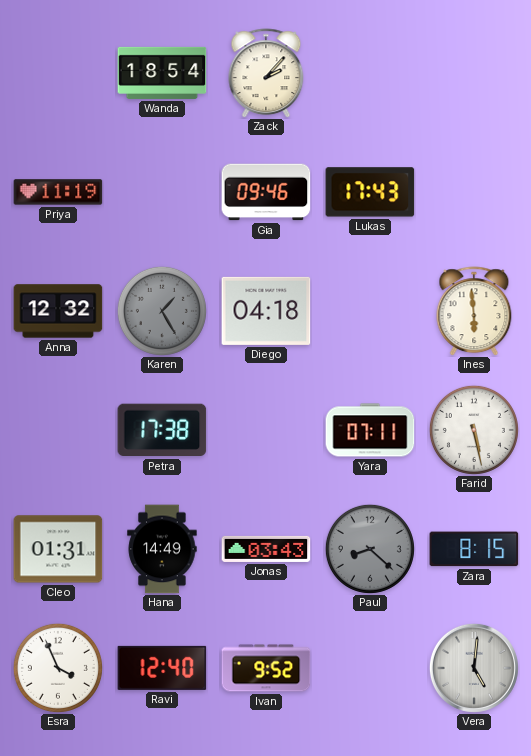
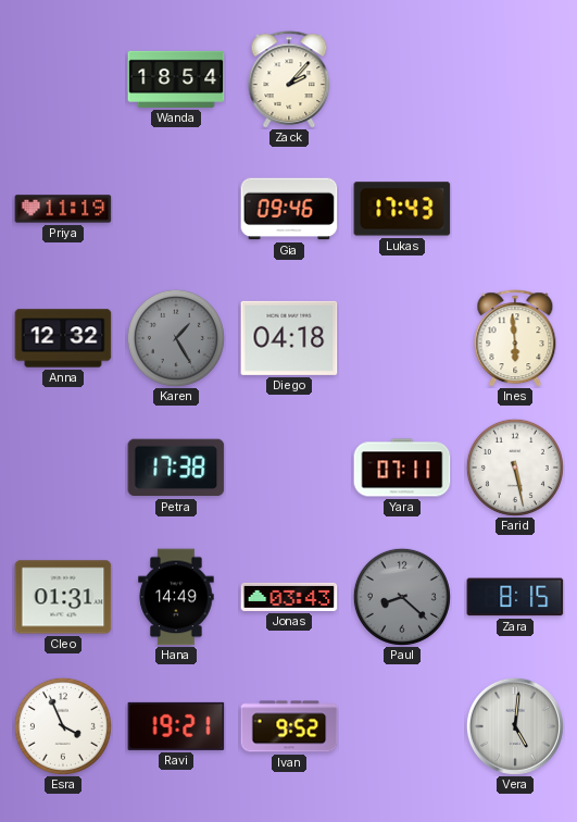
Ravi: 12:40 -> 19:21
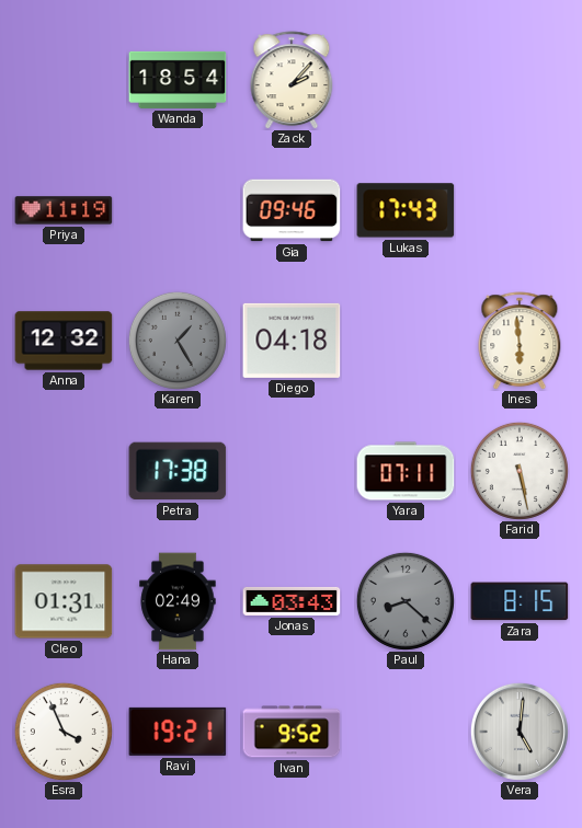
Hana: 14:49 -> 02:49
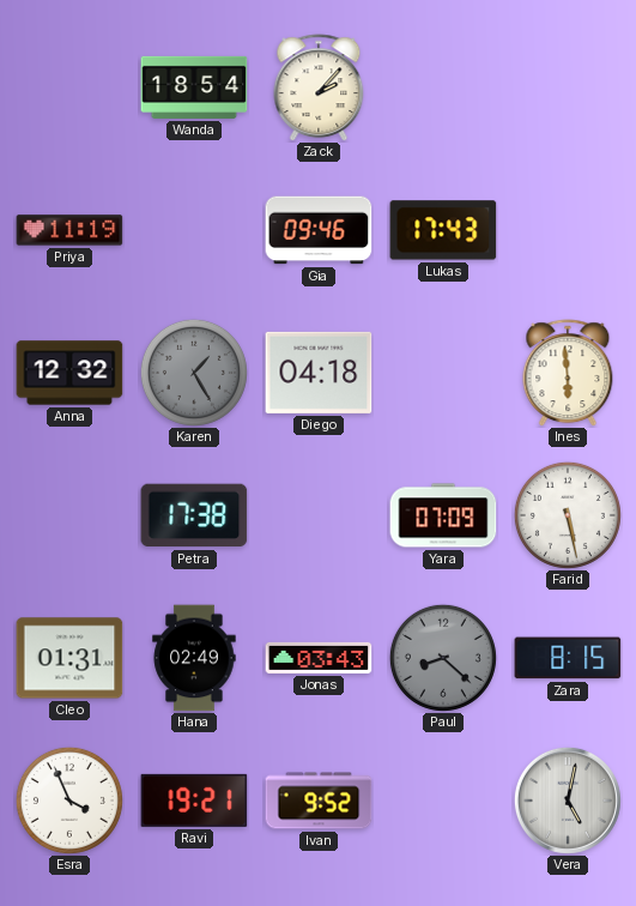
Yara: 07:11 -> 07:09
Vera: 5:01 -> 5:02
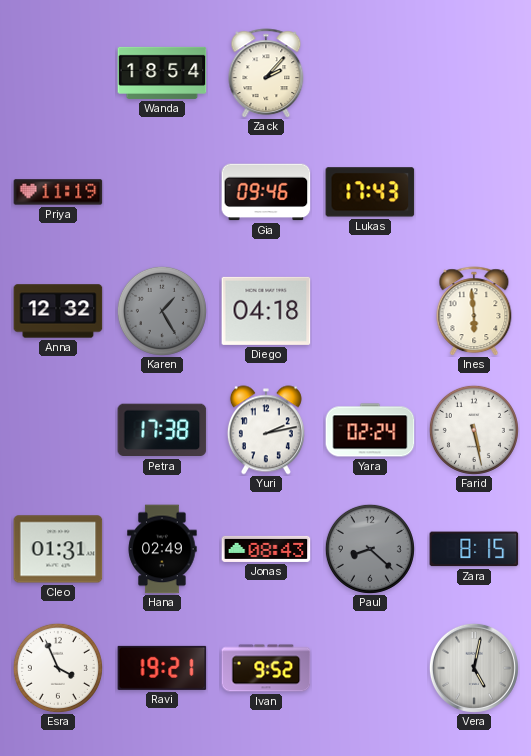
Yuri: none -> 2:13
Yara: 07:09 -> 02:24
Jonas: 03:43 -> 08:43
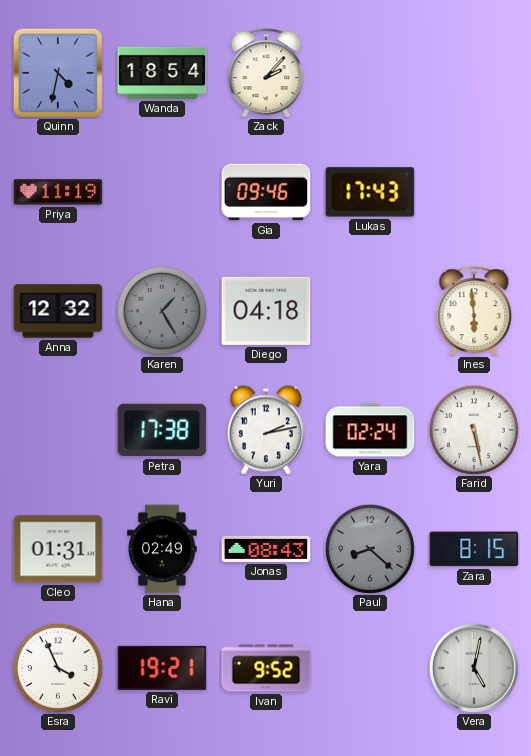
Quinn: none -> 4:32
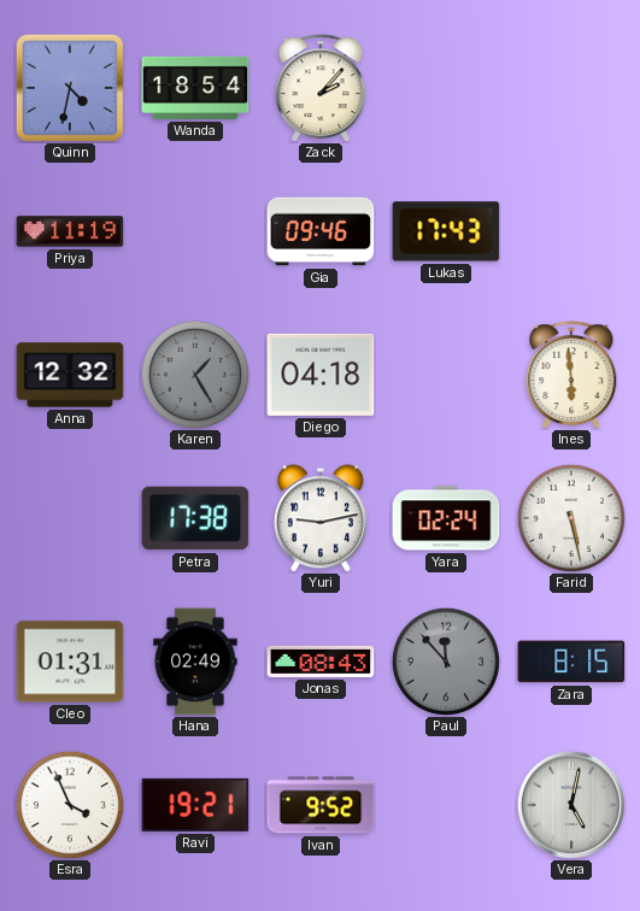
Yuri: 2:13 -> 9:13
Paul: 8:22 -> 11:53
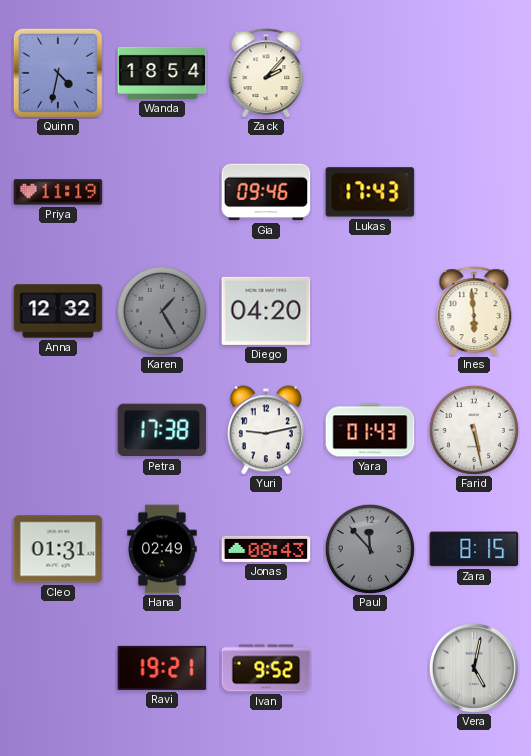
Diego: 04:18 -> 04:20
Yara: 02:24 -> 01:43
Esra: 3:56 -> none
